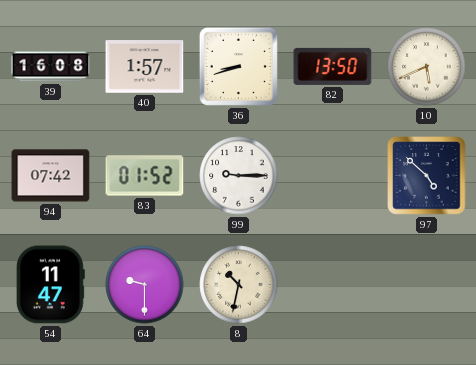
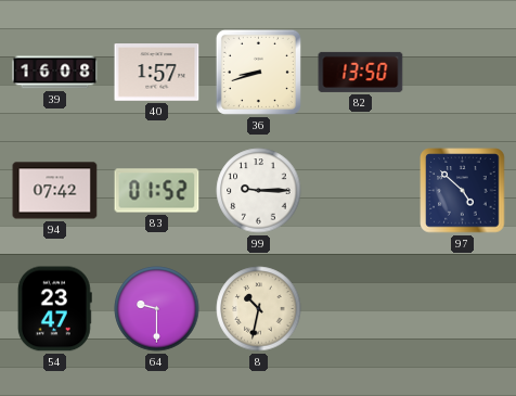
10: 5:41 -> none
54: 11:47 -> 23:47
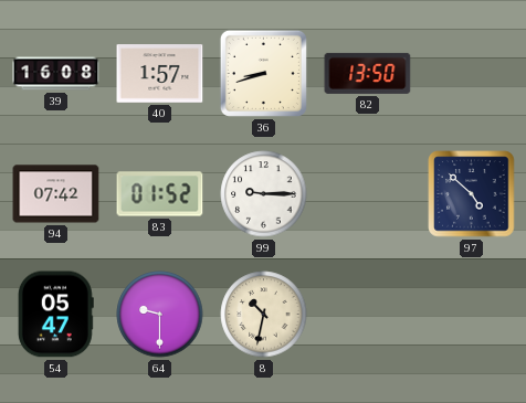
54: 23:47 -> 05:47
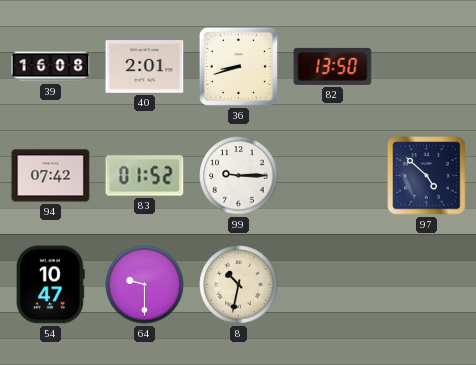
40: 1:57 -> 2:01
54: 05:47 -> 10:47
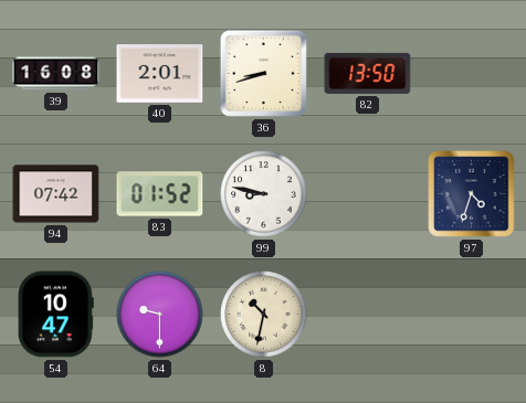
99: 9:15 -> 8:47
97: 4:52 -> 4:33
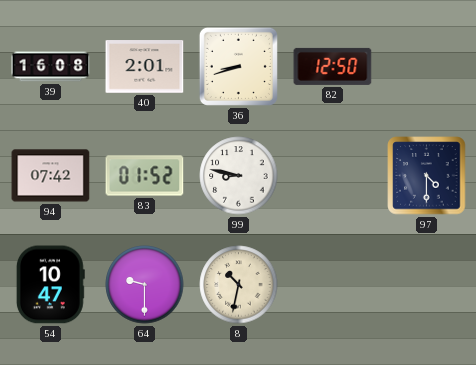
82: 13:50 -> 12:50
97: 4:33 -> 4:30
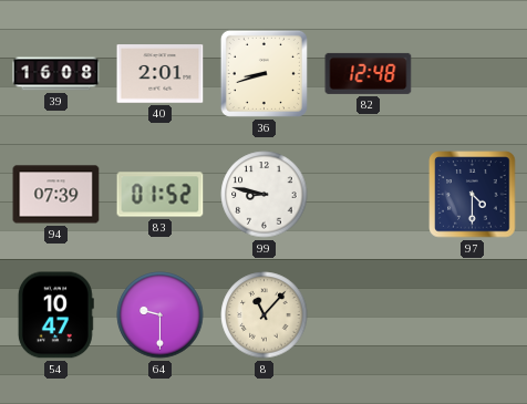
82: 12:50 -> 12:48
94: 07:42 -> 07:39
8: 10:32 -> 11:07
